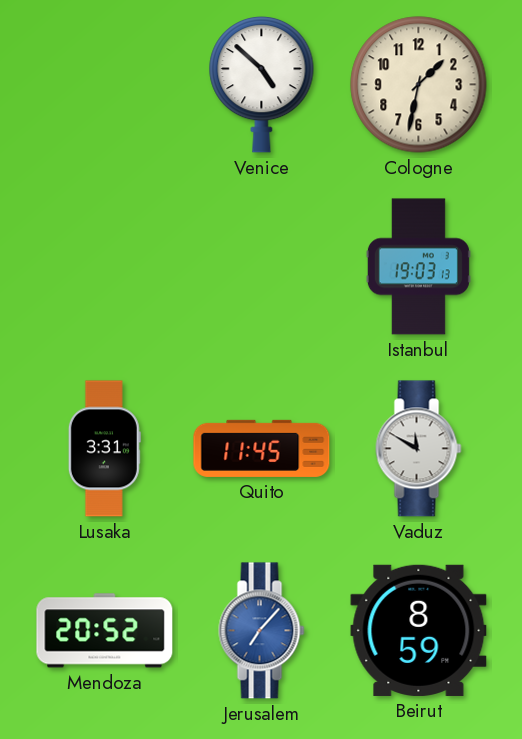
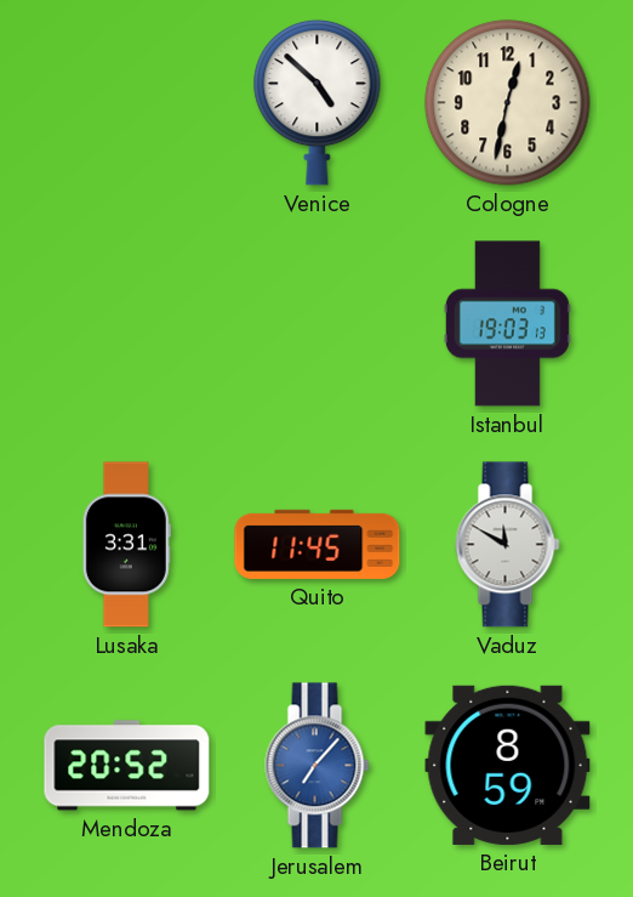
Cologne: 1:32 -> 12:32
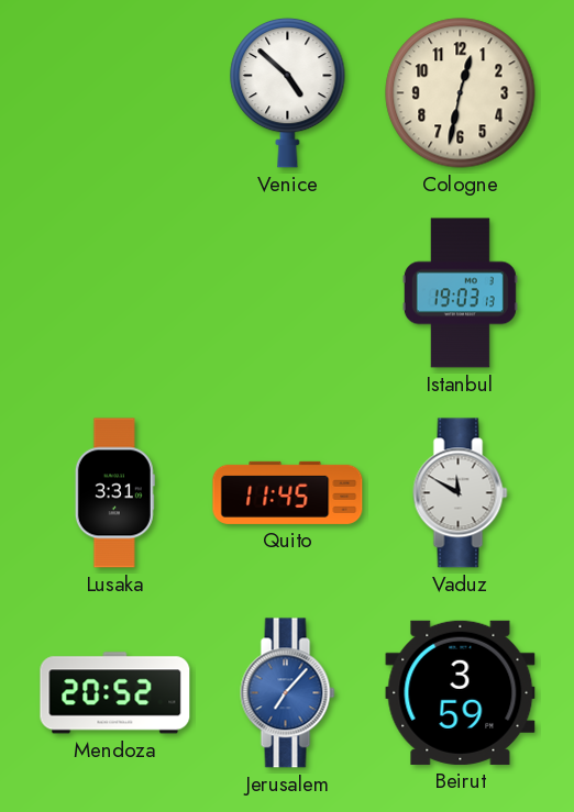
Beirut: 8:59 -> 3:59
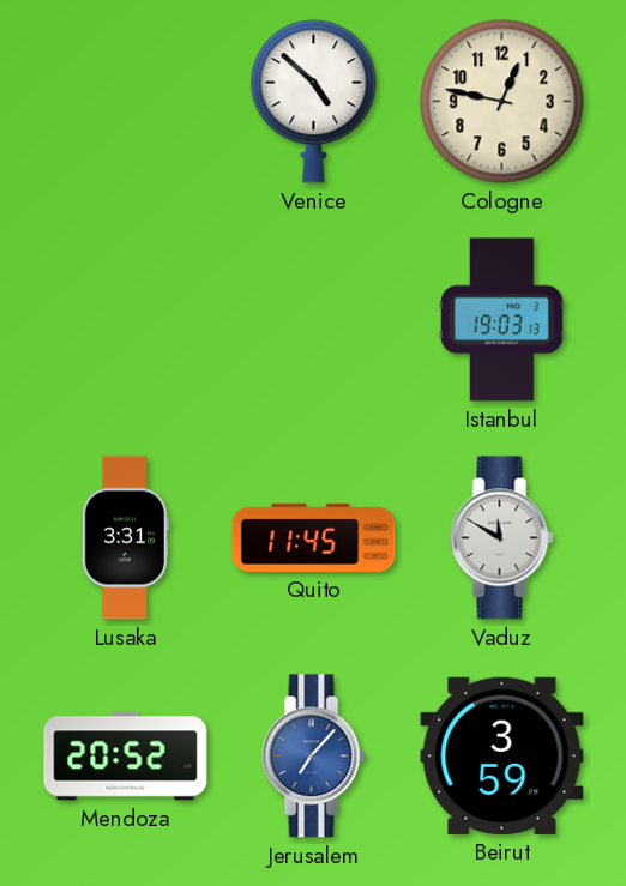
Cologne: 12:32 -> 12:47
